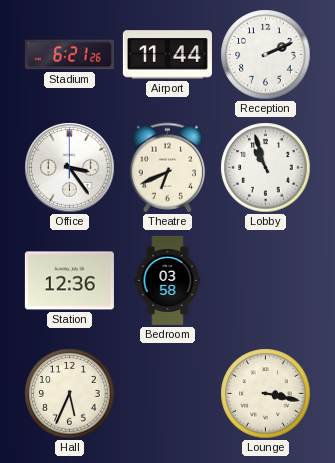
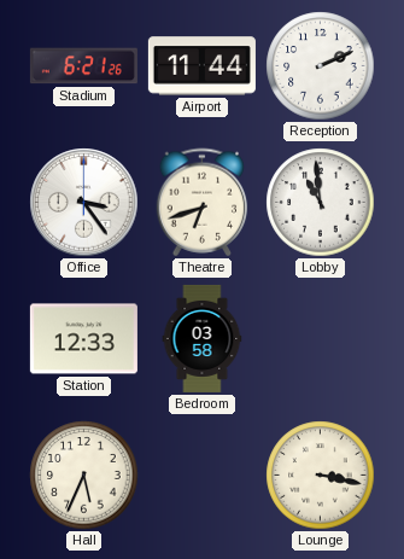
Theatre: 6:41 -> 6:42
Lobby: 10:57 -> 10:59
Station: 12:36 -> 12:33
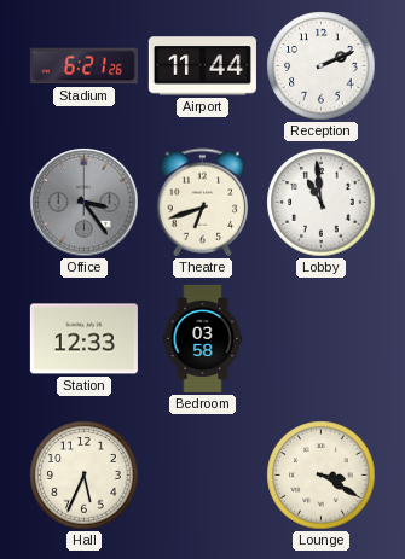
Office dial: white -> grey
Lounge: 3:17 -> 3:20
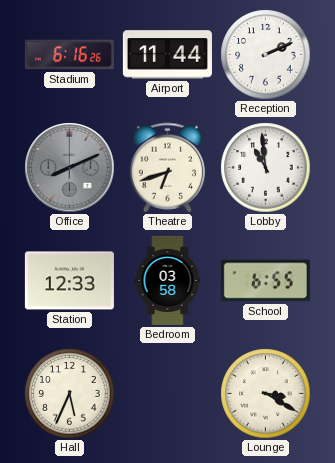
Stadium: 6:21 -> 6:16
Office: 3:24 -> 8:11
School: none -> 6:55
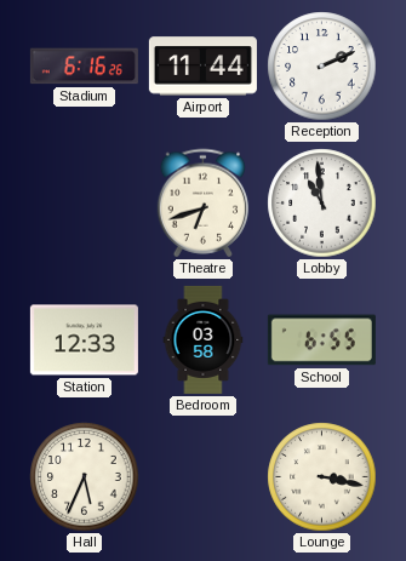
Office: 8:11 -> none
Lounge: 3:20 -> 3:17
